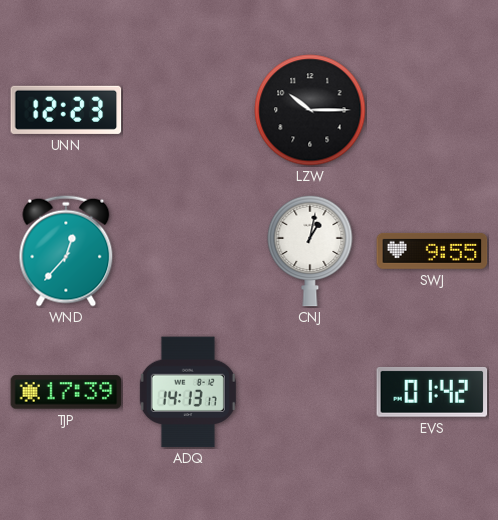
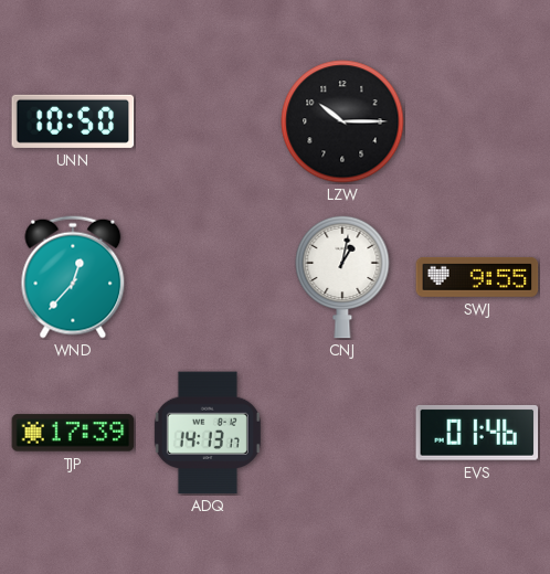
UNN: 12:23 -> 10:50
EVS: 01:42 -> 01:46
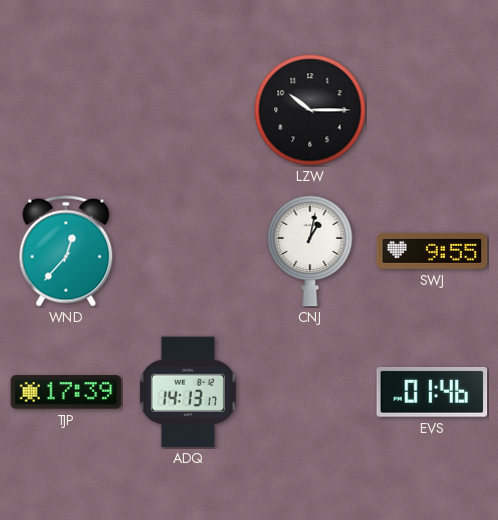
UNN: 10:50 -> none
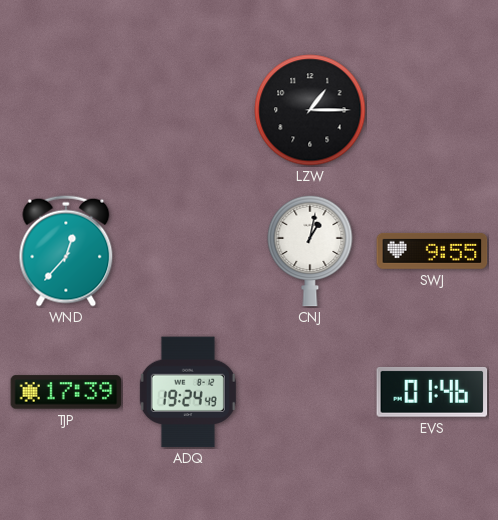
LZW: 10:15 -> 1:15
ADQ: 14:13 -> 19:24
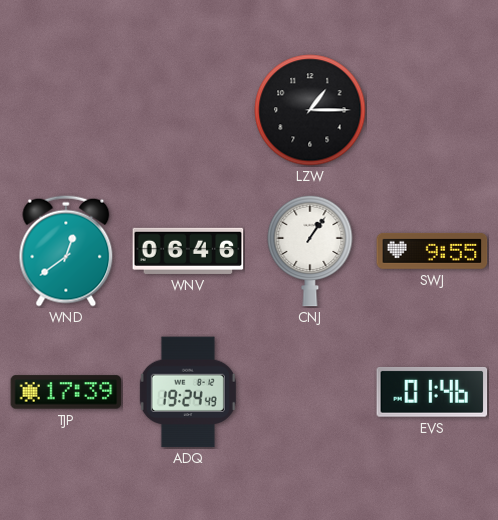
WND: 12:37 -> 12:39
WNV: none -> 06:46
CNJ: 1:02 -> 1:06
